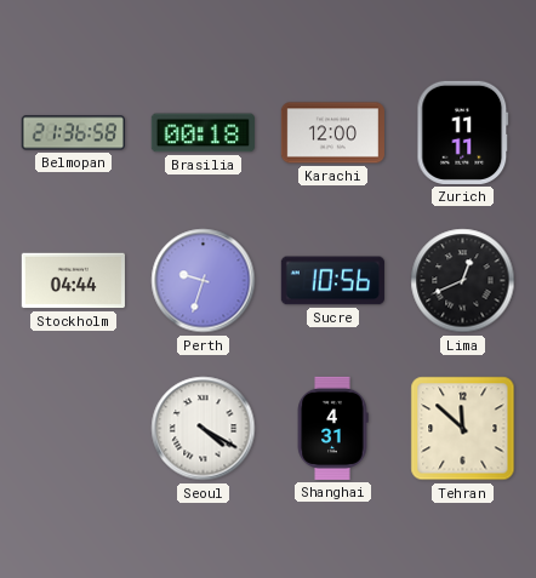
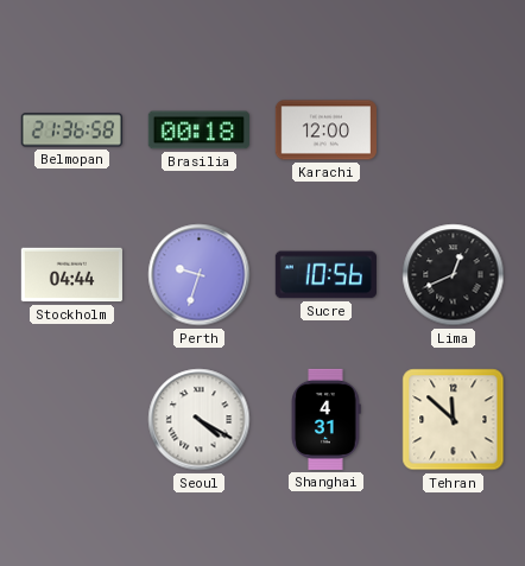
Zurich: 11:11 -> none
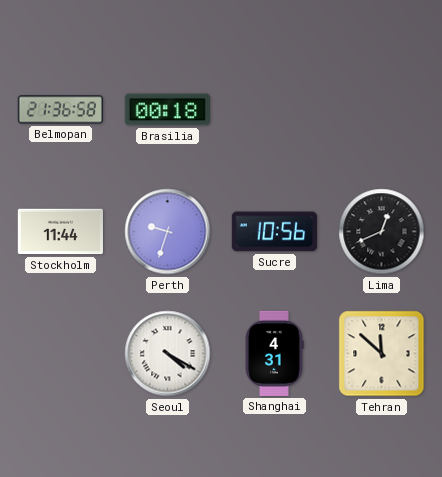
Karachi: 12:00 -> none
Stockholm: 04:44 -> 11:44
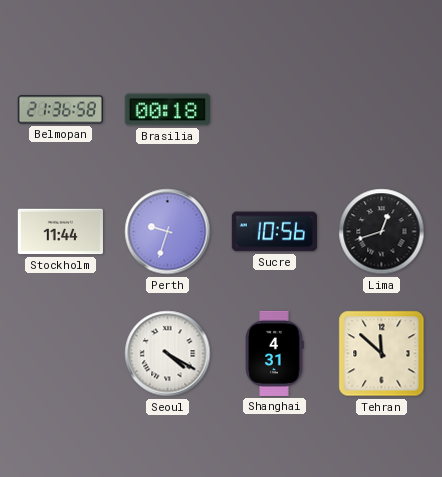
Lima: 12:41 -> 12:42
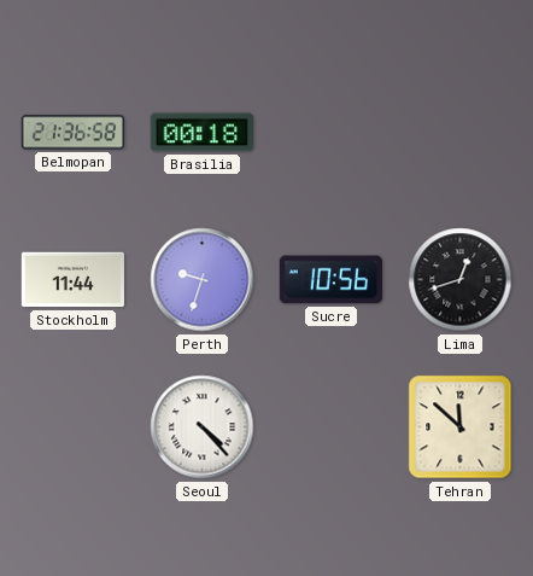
Seoul: 4:20 -> 4:23
Shanghai: 4:31 -> none
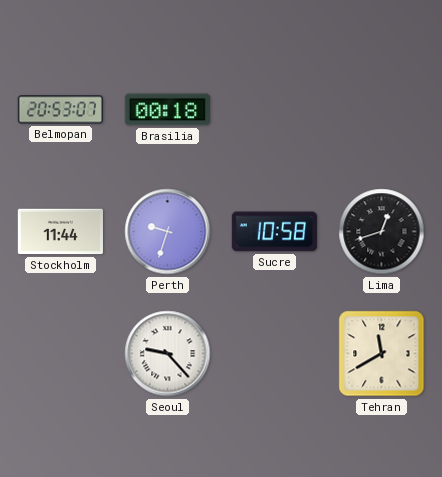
Belmopan: 21:36 -> 20:53
Sucre: 10:56 -> 10:58
Seoul: 4:23 -> 9:23
Tehran: 11:52 -> 11:40
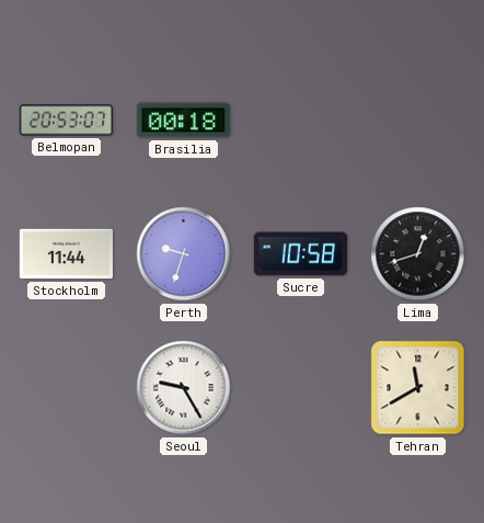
Seoul: 9:23 -> 9:25
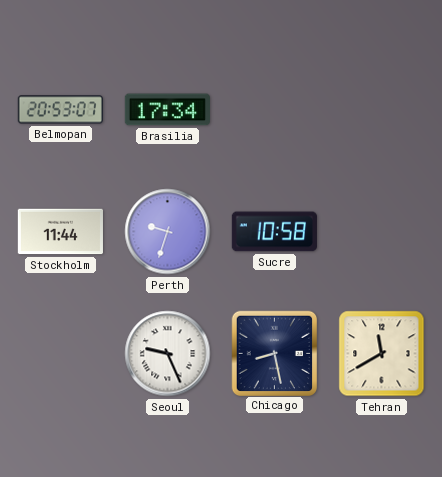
Brasilia: 00:18 -> 17:34
Lima: 12:42 -> none
Seoul: 9:25 -> 9:26
Chicago: none -> 8:28
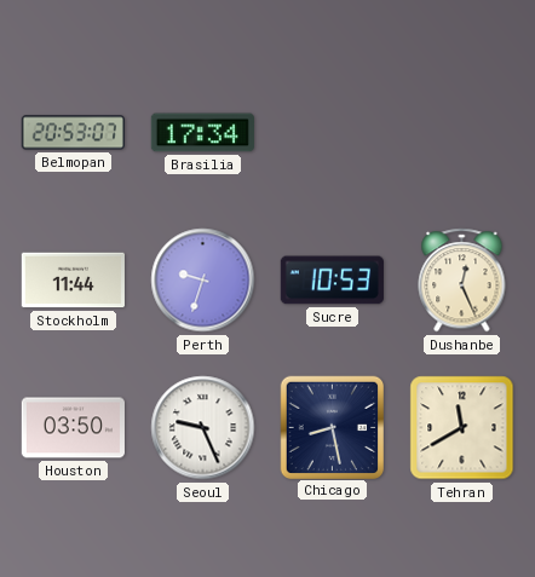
Sucre: 10:58 -> 10:53
Dushanbe: none -> 12:26
Houston: none -> 03:50
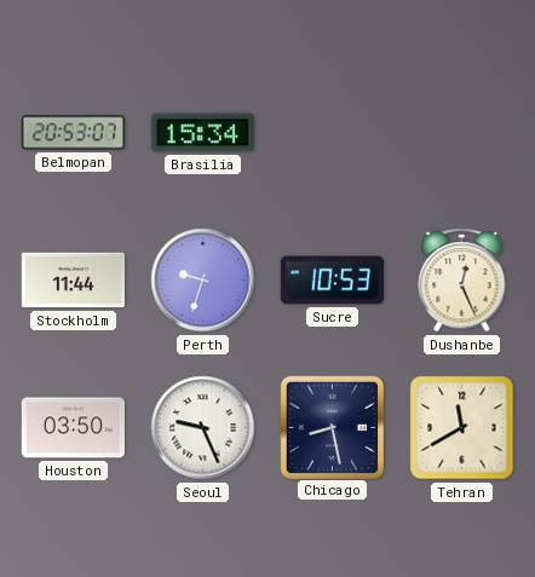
Brasilia: 17:34 -> 15:34
